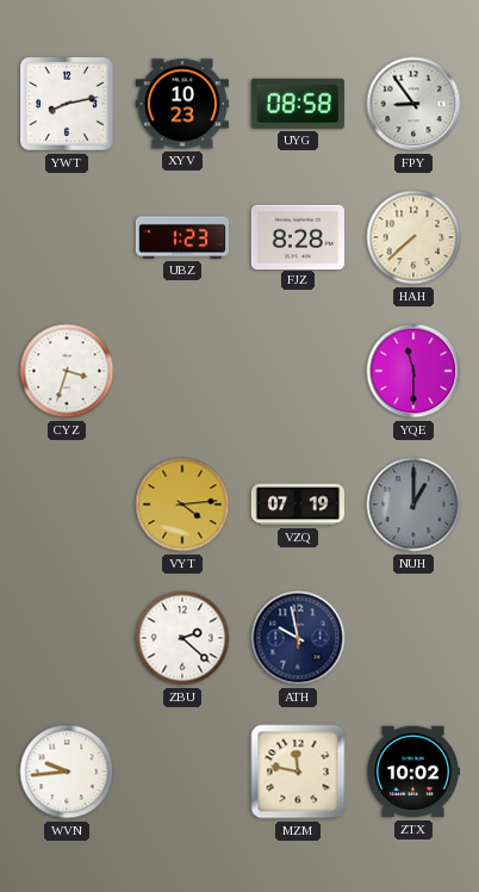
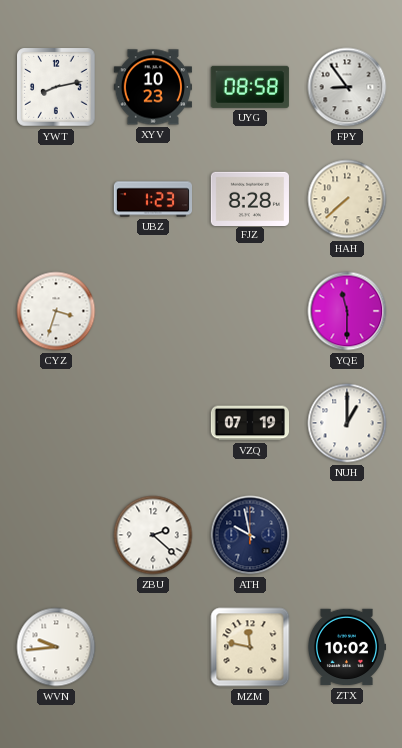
VYT: 4:14 -> none
NUH dial: grey -> white
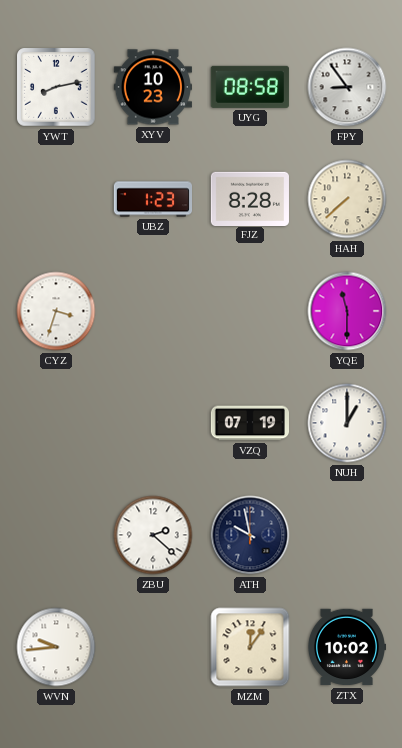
MZM: 11:47 -> 12:06
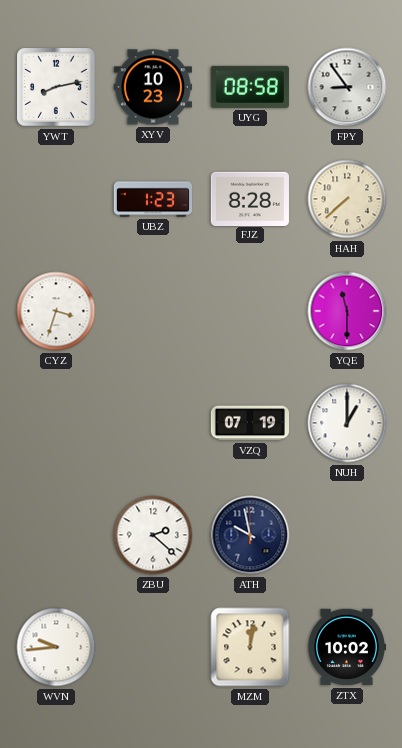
MZM: 12:06 -> 12:02
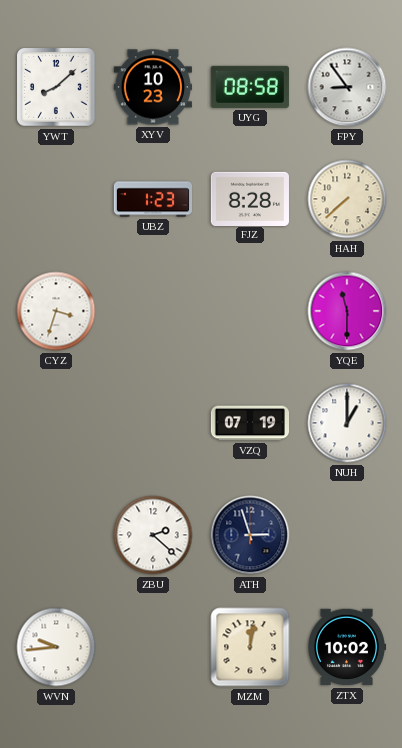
YWT: 8:13 -> 8:08
ATH: 9:58 -> 2:57
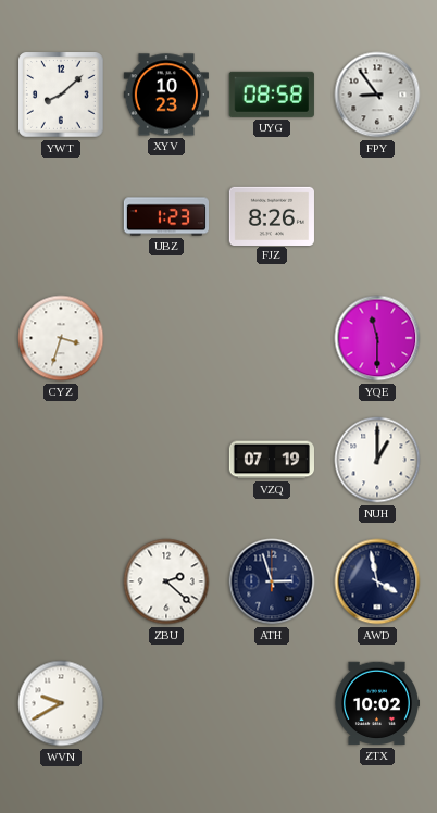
FJZ: 8:28 -> 8:26
HAH: 7:38 -> none
AWD: none -> 3:58
WVN: 9:44 -> 9:40
MZM: 12:02 -> none
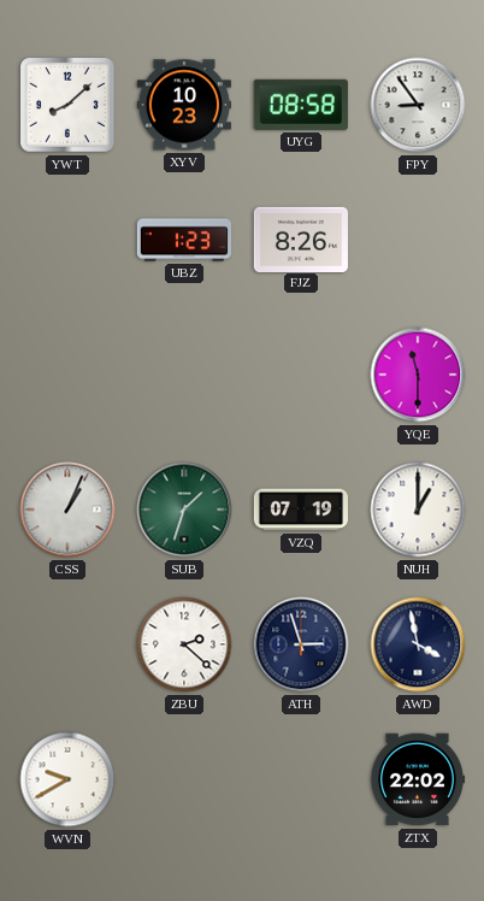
CYZ: 3:33 -> none
CSS: none -> 1:04
SUB: none -> 1:33
ZTX: 10:02 -> 22:02
